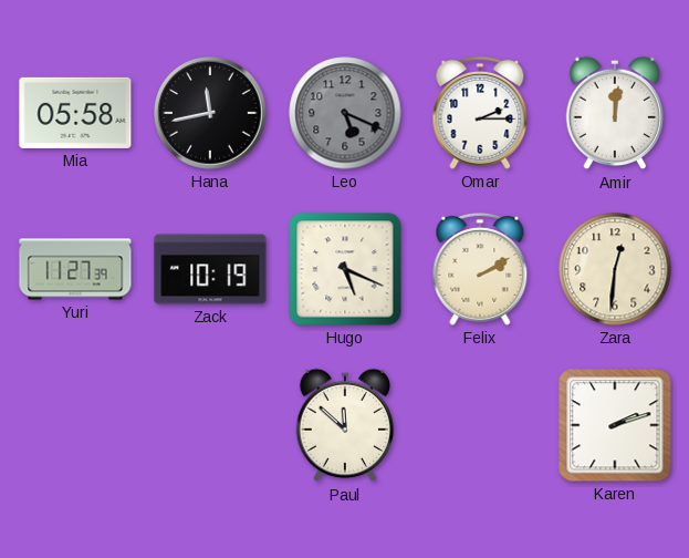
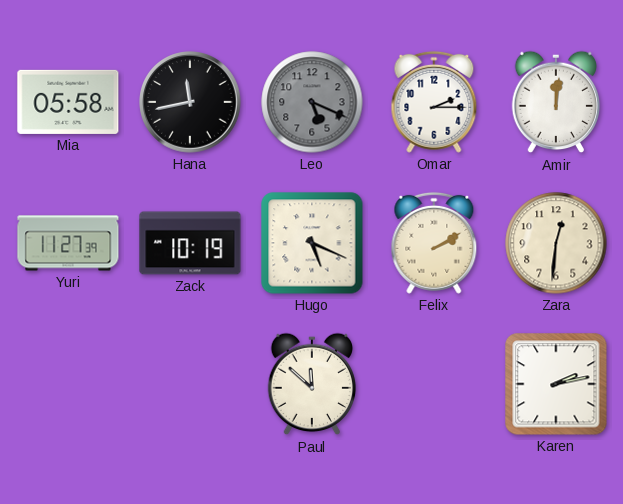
Karen: 2:12 -> 2:13
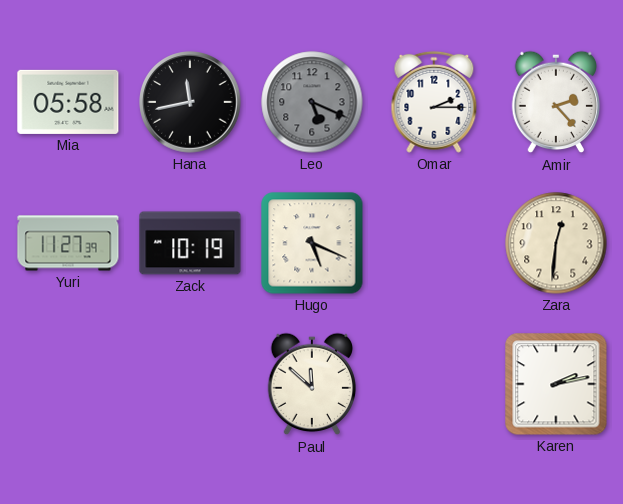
Amir: 12:01 -> 2:23
Felix: 2:10 -> none
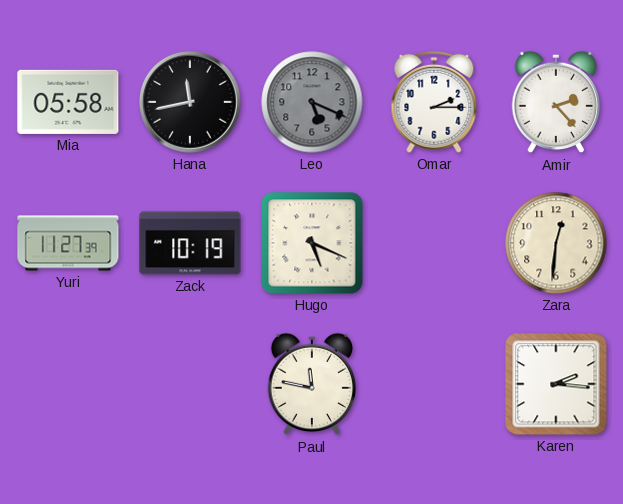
Paul: 11:52 -> 11:47
Karen: 2:13 -> 2:16
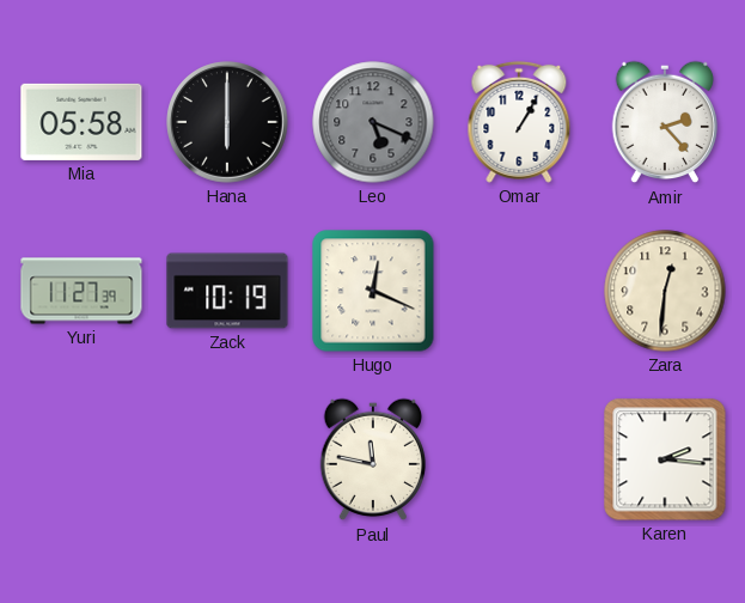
Hana: 11:43 -> 6:00
Omar: 2:15 -> 1:05
Hugo: 5:19 -> 12:19
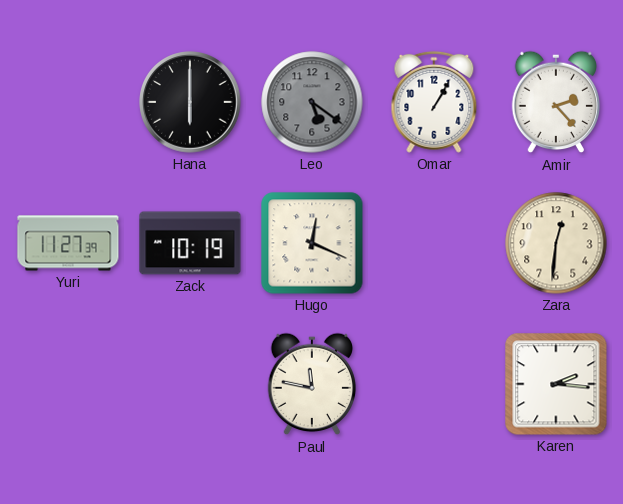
Mia: 05:58 -> none
Leo: 5:19 -> 5:21
